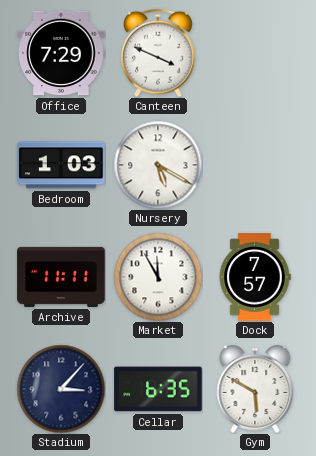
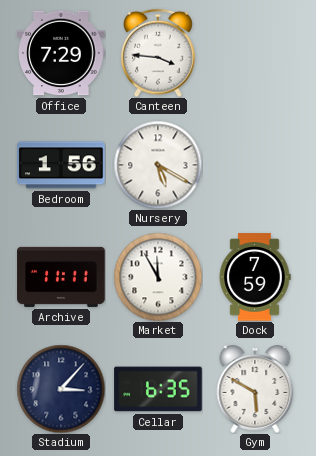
Canteen: 3:49 -> 3:46
Bedroom: 1:03 -> 1:56
Dock: 7:57 -> 7:59
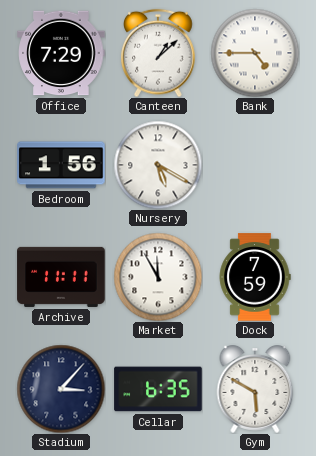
Canteen: 3:46 -> 1:08
Bank: none -> 4:45
